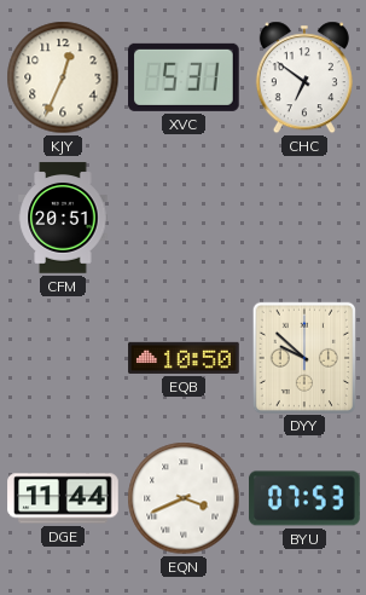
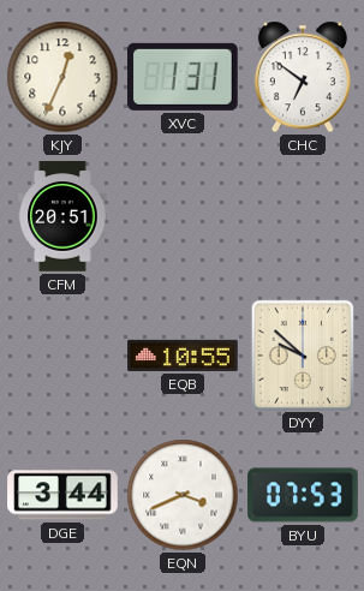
XVC: 5:31 -> 1:31
EQB: 10:50 -> 10:55
DGE: 11:44 -> 3:44
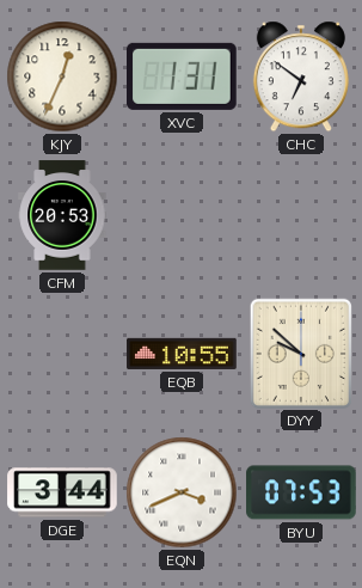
CFM: 20:51 -> 20:53
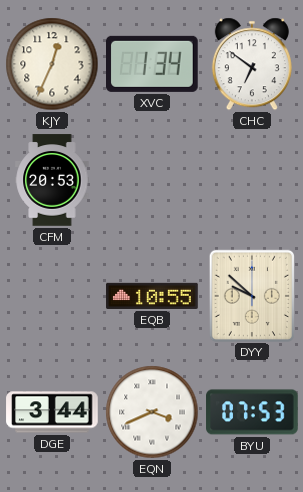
XVC: 1:31 -> 1:34
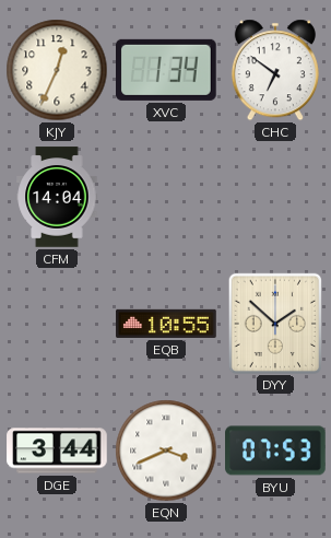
CFM: 20:53 -> 14:04
DYY: 9:52 -> 1:52
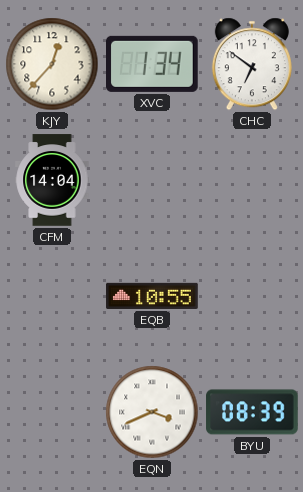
KJY: 12:34 -> 12:37
DYY: 1:52 -> none
DGE: 3:44 -> none
BYU: 07:53 -> 08:39
